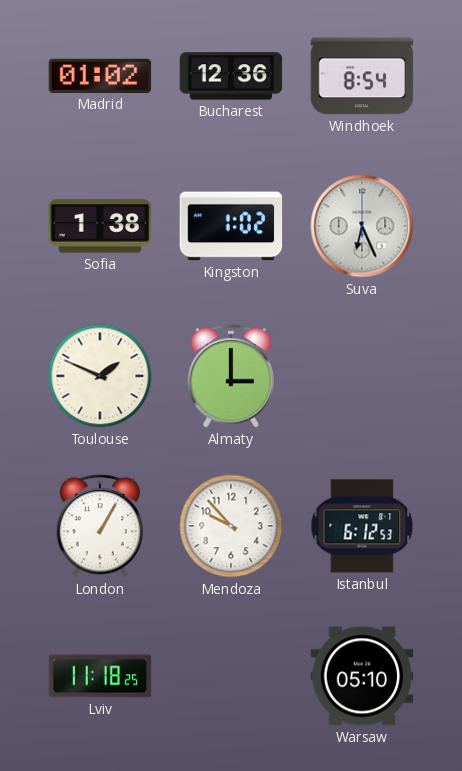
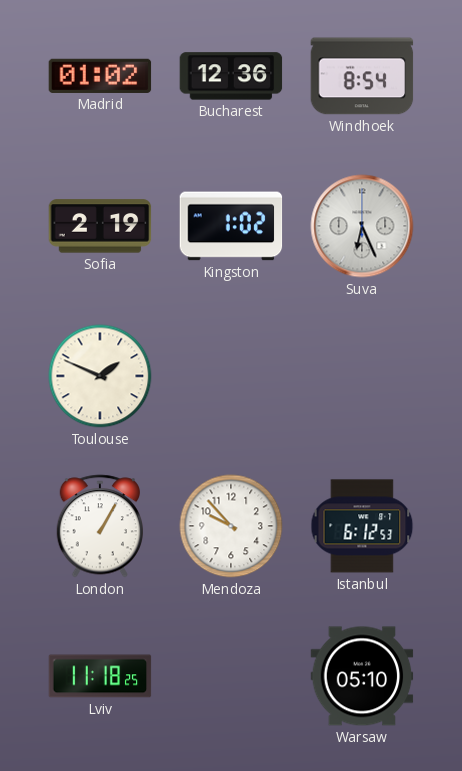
Sofia: 1:38 -> 2:19
Almaty: 3:00 -> none
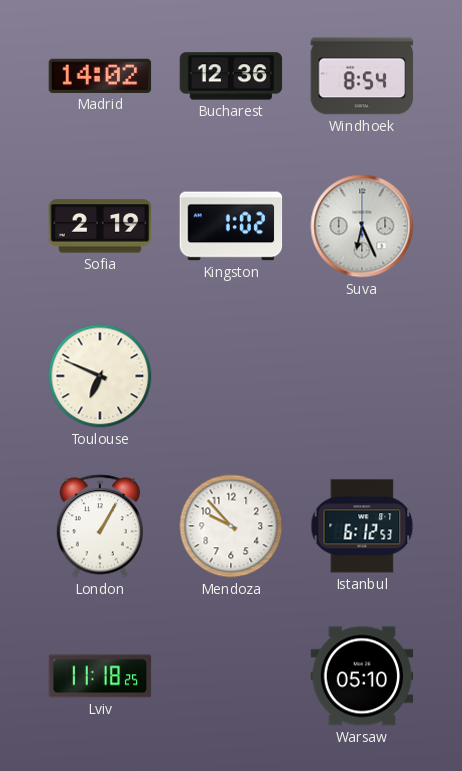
Madrid: 01:02 -> 14:02
Toulouse: 1:49 -> 6:49
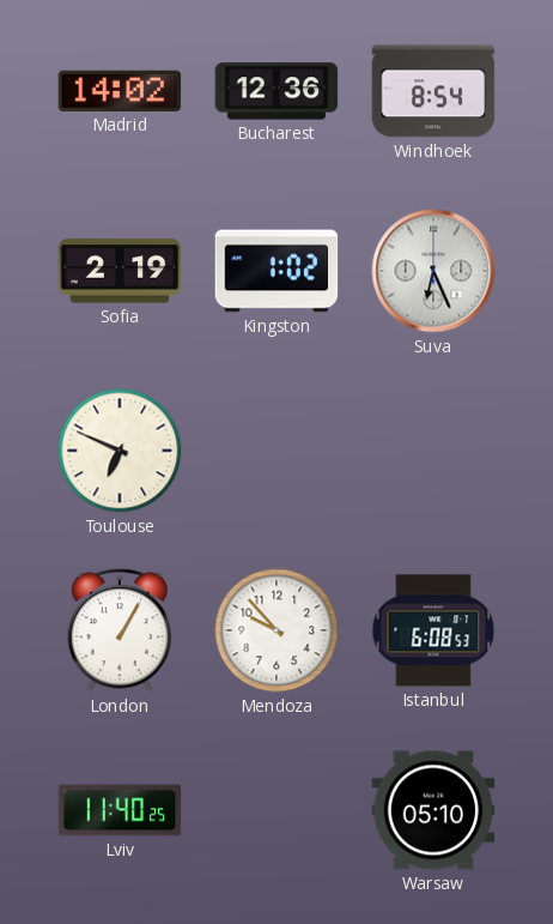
Istanbul: 6:12 -> 6:08
Lviv: 11:18 -> 11:40
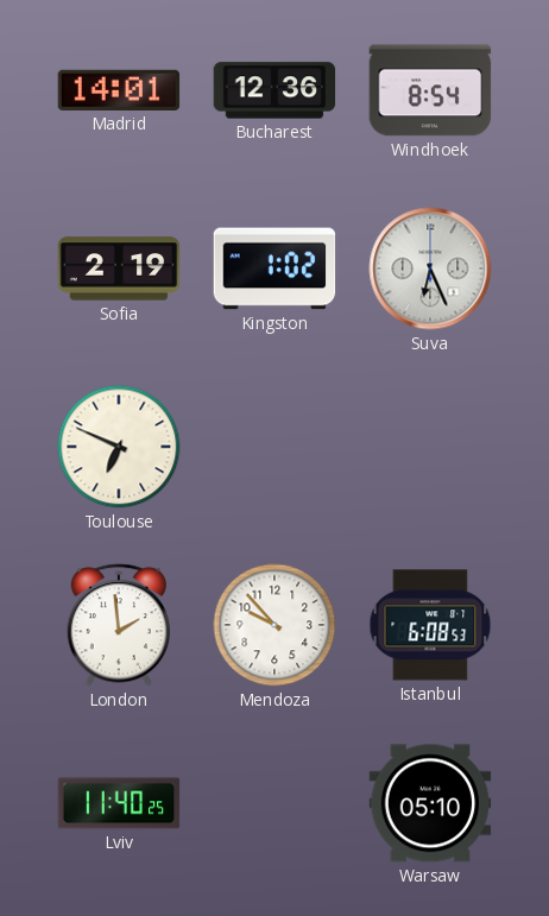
Madrid: 14:02 -> 14:01
London: 1:05 -> 1:59
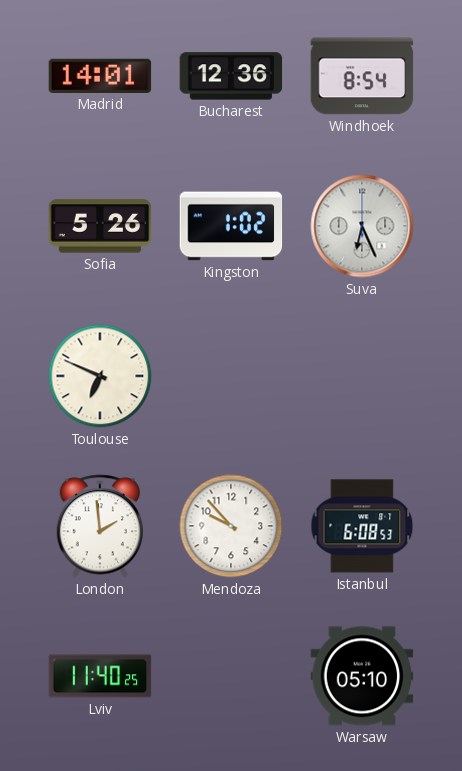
Sofia: 2:19 -> 5:26
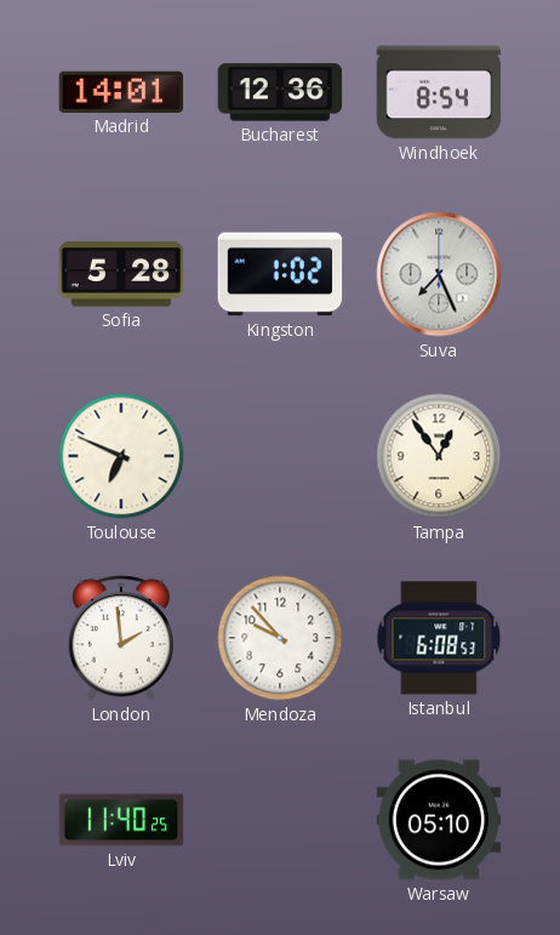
Sofia: 5:26 -> 5:28
Suva: 6:26 -> 7:26
Tampa: none -> 12:54
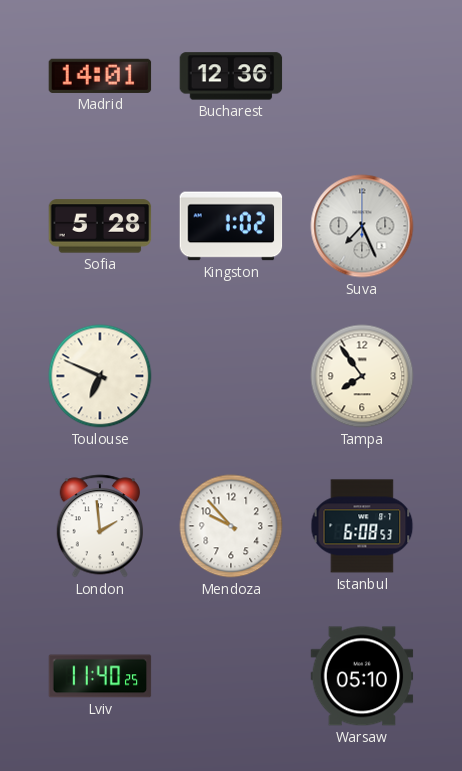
Windhoek: 8:54 -> none
Tampa: 12:54 -> 7:54
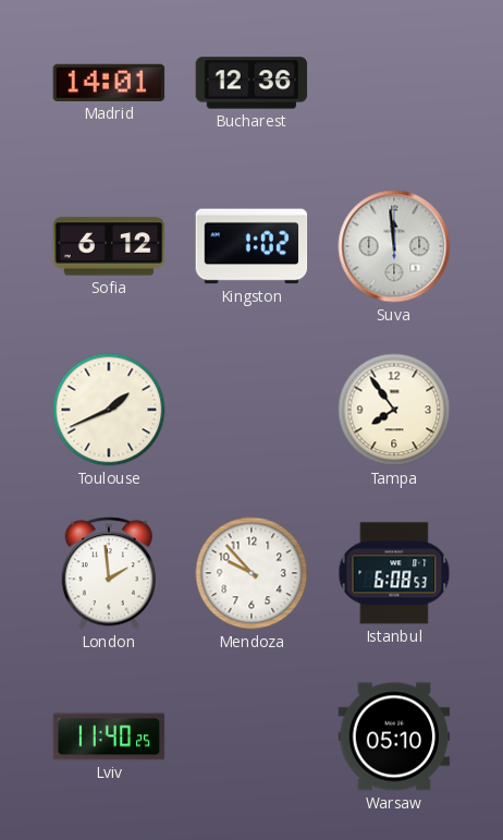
Sofia: 5:28 -> 6:12
Suva: 7:26 -> 11:59
Toulouse: 6:49 -> 1:41
